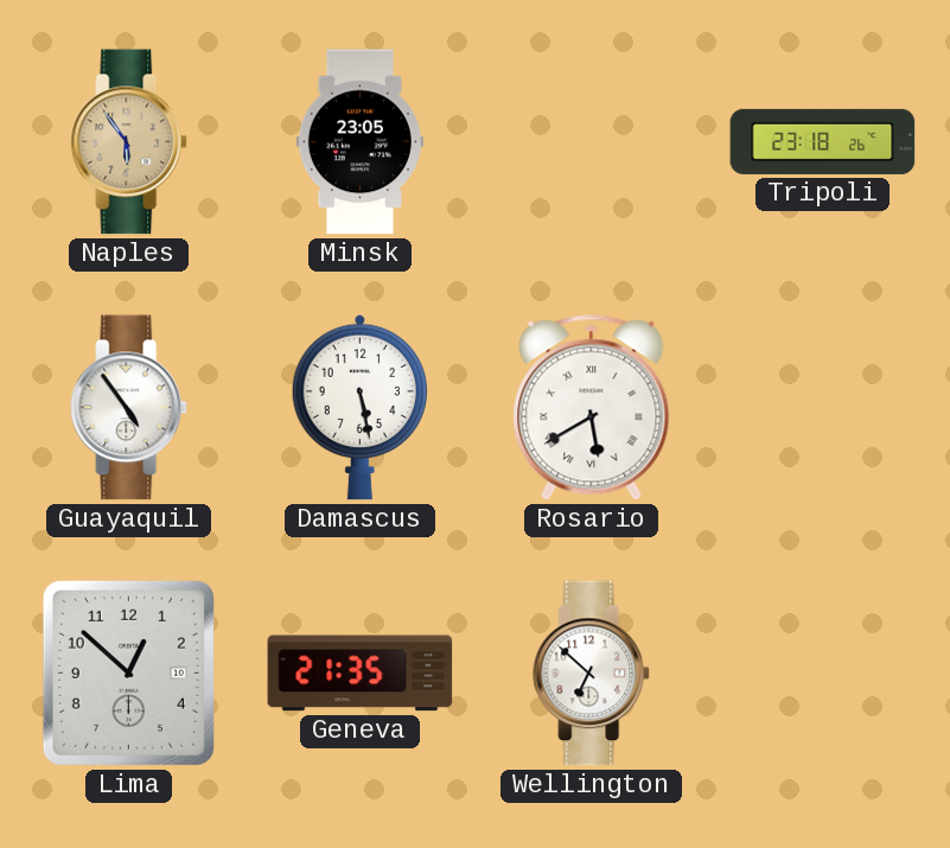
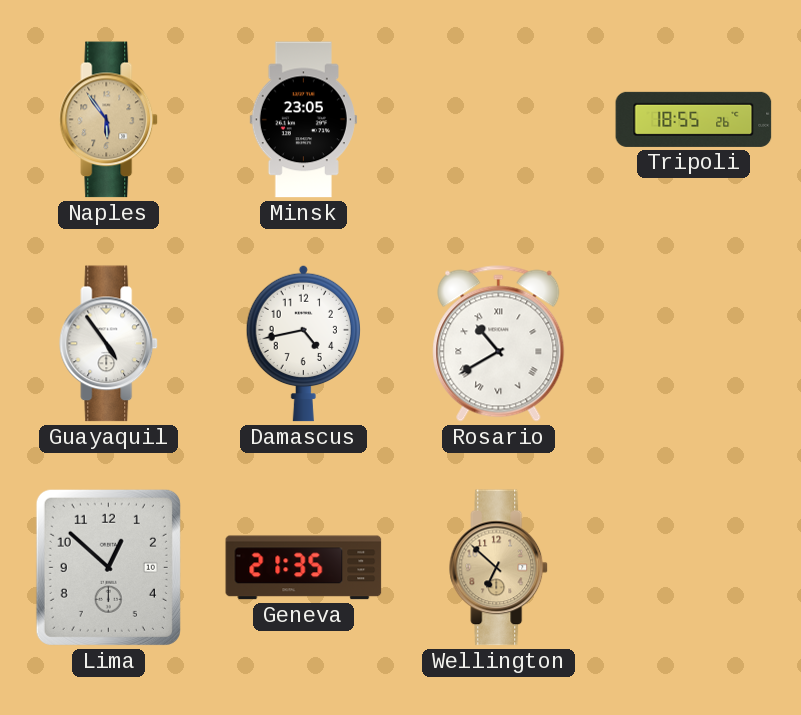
Tripoli: 23:18 -> 18:55
Damascus: 5:28 -> 4:43
Rosario: 5:40 -> 10:40
Wellington dial: white -> champagne
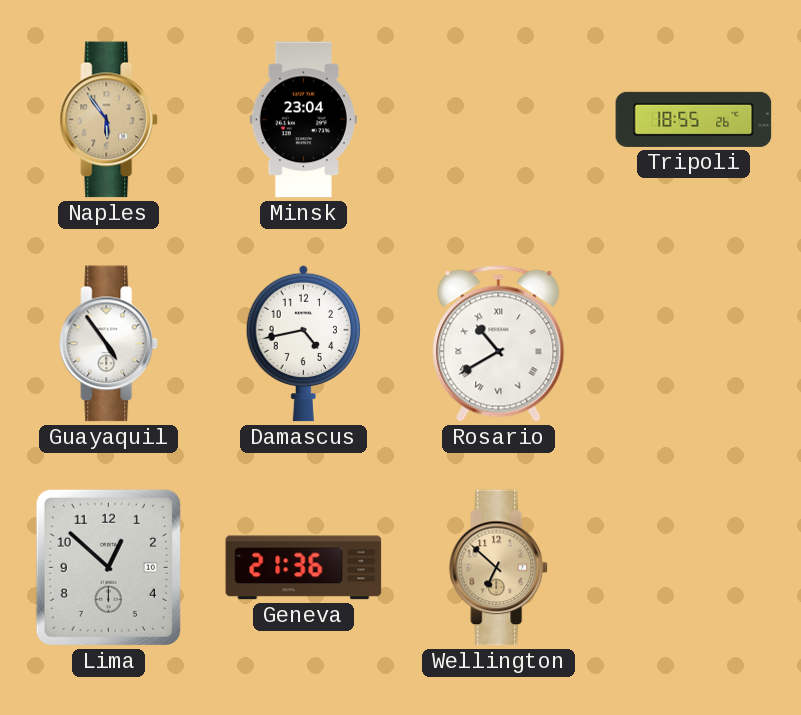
Minsk: 23:05 -> 23:04
Geneva: 21:35 -> 21:36
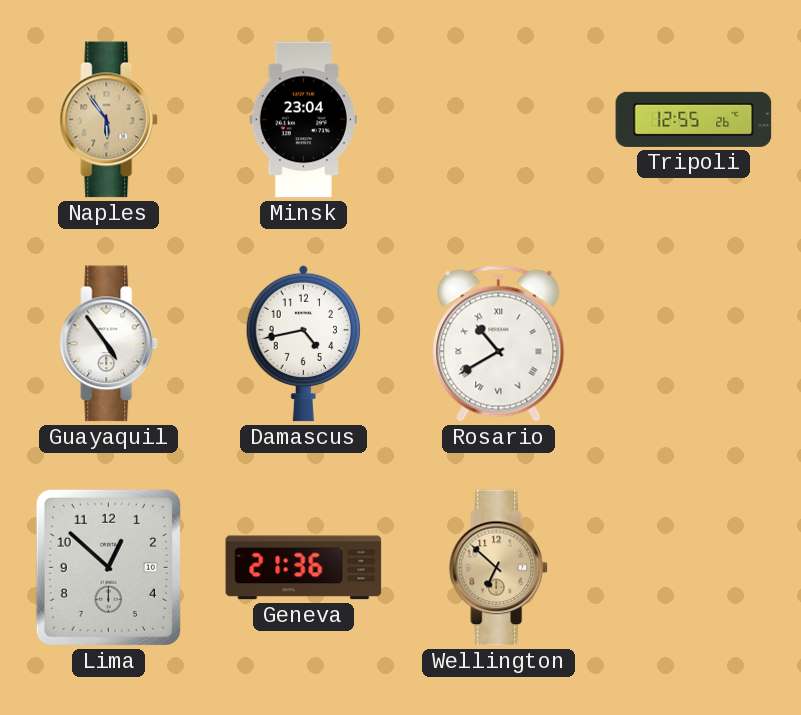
Tripoli: 18:55 -> 12:55
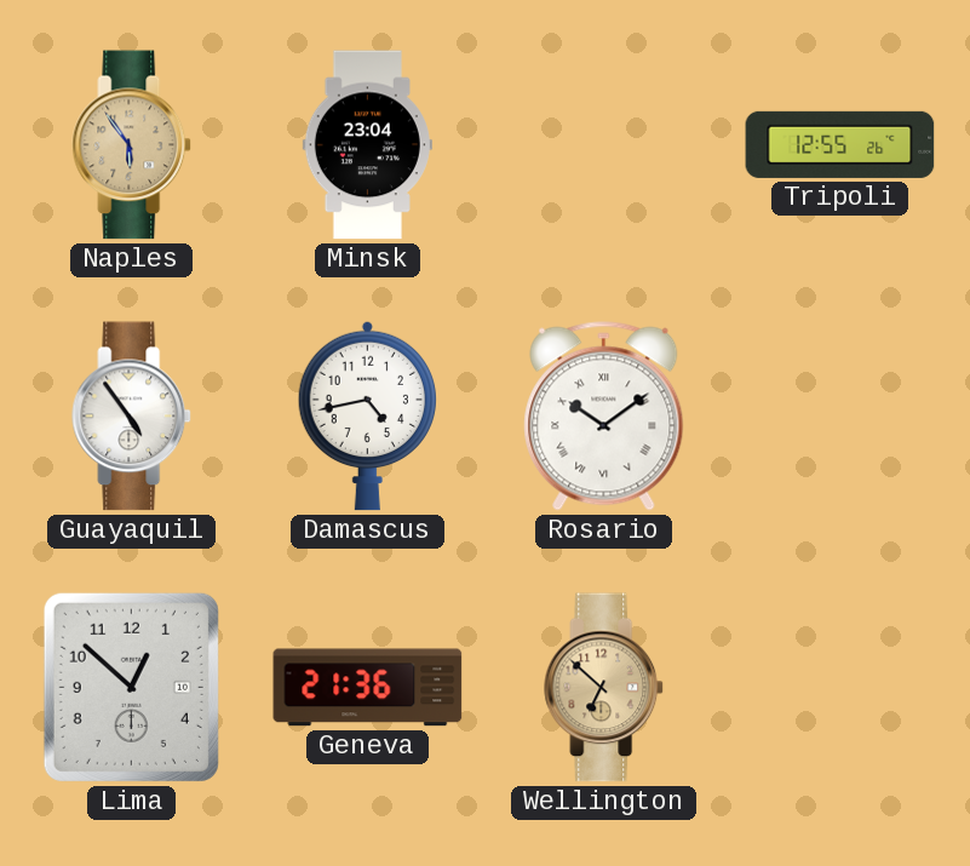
Rosario: 10:40 -> 10:09
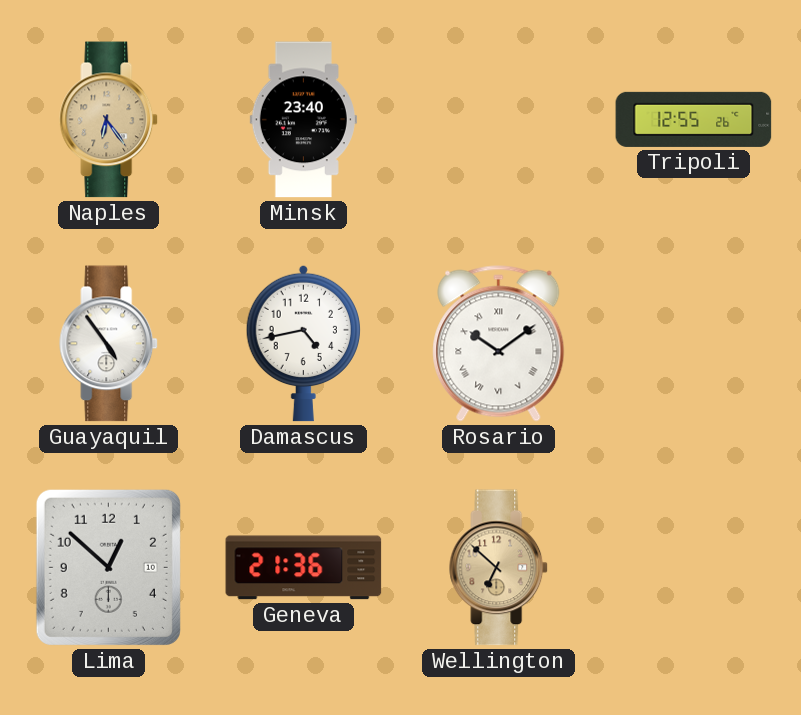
Naples: 5:54 -> 6:24
Minsk: 23:04 -> 23:40
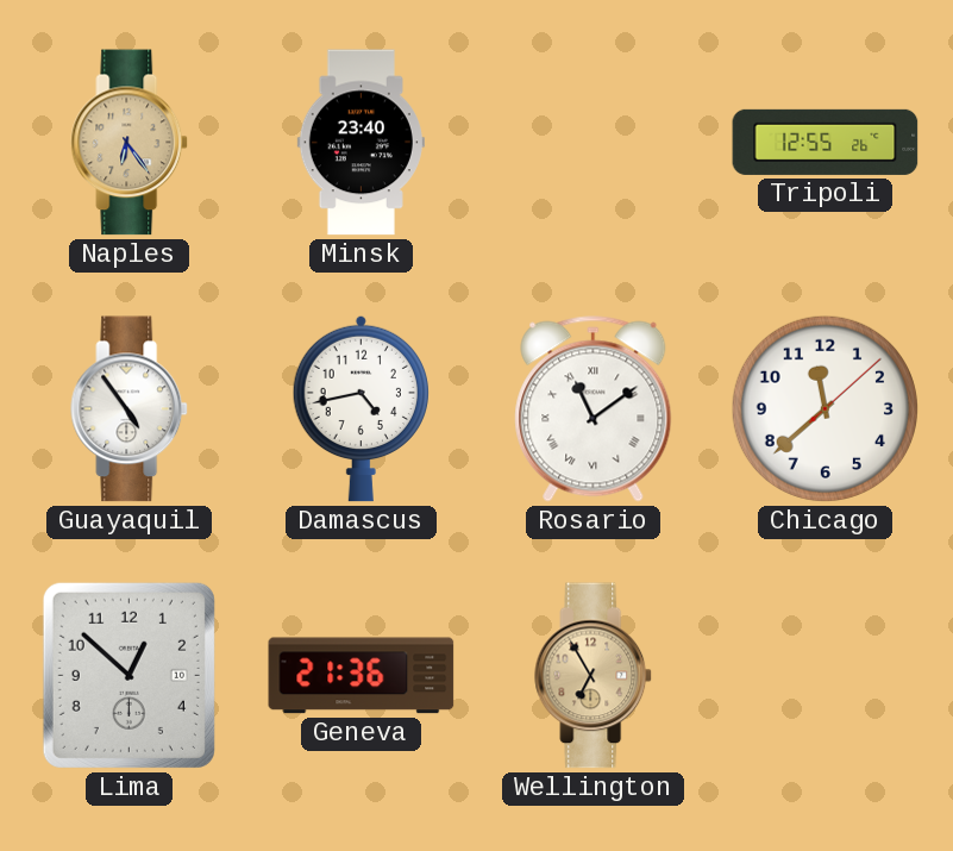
Rosario: 10:09 -> 11:09
Chicago: none -> 11:38
Wellington: 6:52 -> 6:55
